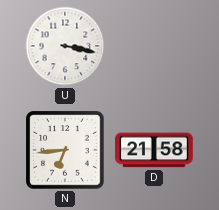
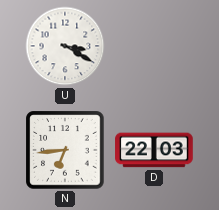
U: 3:17 -> 3:20
D: 21:58 -> 22:03
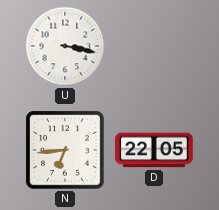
U: 3:20 -> 3:17
D: 22:03 -> 22:05
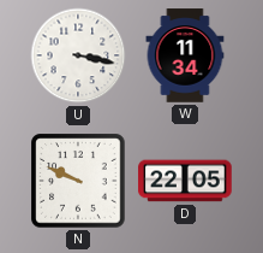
W: none -> 11:34
N: 6:44 -> 9:49
